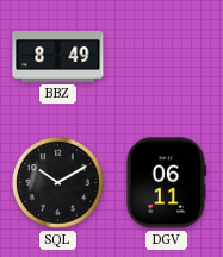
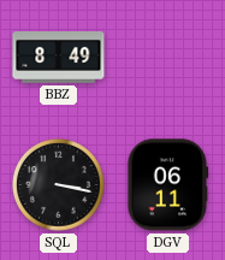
SQL: 10:10 -> 3:17
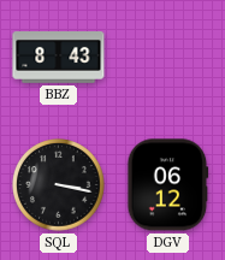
BBZ: 8:49 -> 8:43
DGV: 06:11 -> 06:12
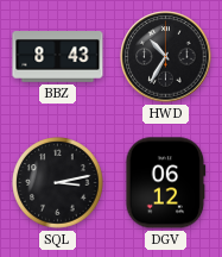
HWD: none -> 10:35
SQL: 3:17 -> 3:13
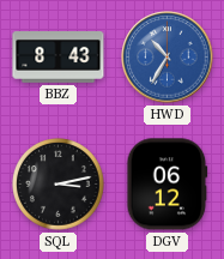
HWD dial: black -> blue
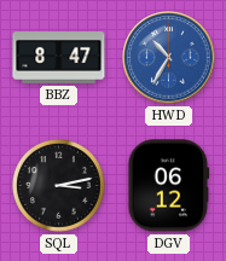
BBZ: 8:43 -> 8:47
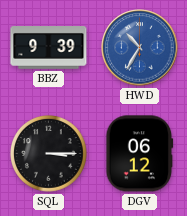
BBZ: 8:47 -> 9:39
SQL: 3:13 -> 3:15
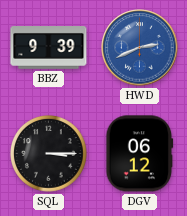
HWD: 10:35 -> 2:41
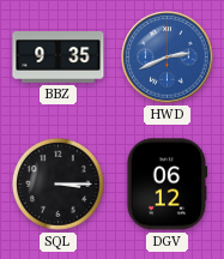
BBZ: 9:39 -> 9:35
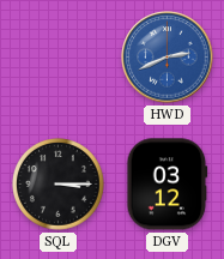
BBZ: 9:35 -> none
DGV: 06:12 -> 03:12
